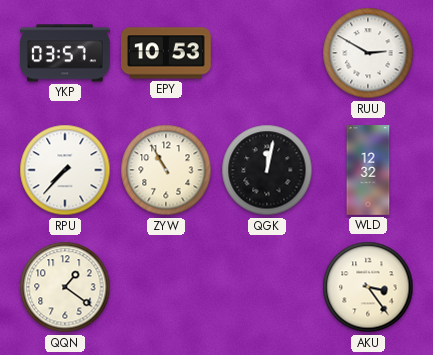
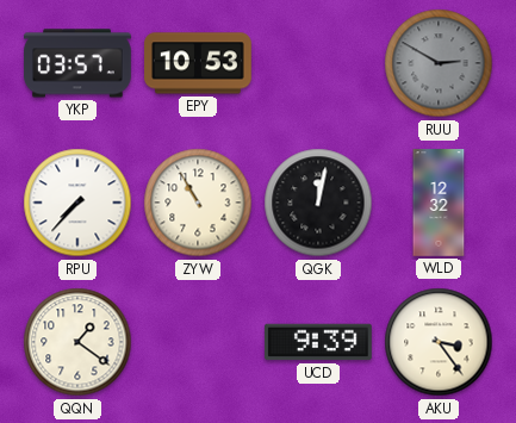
RUU dial: white -> grey
UCD: none -> 9:39
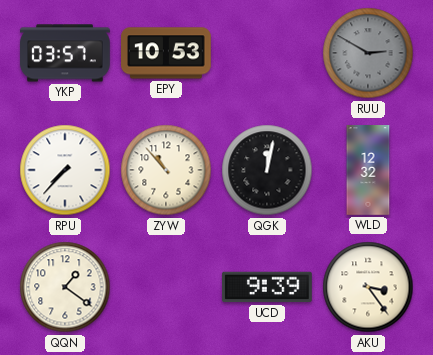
ZYW: 10:55 -> 10:53
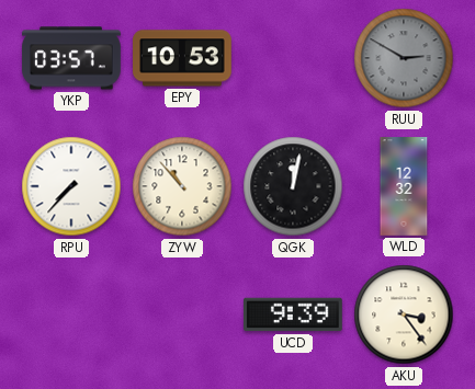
QQN: 1:21 -> none
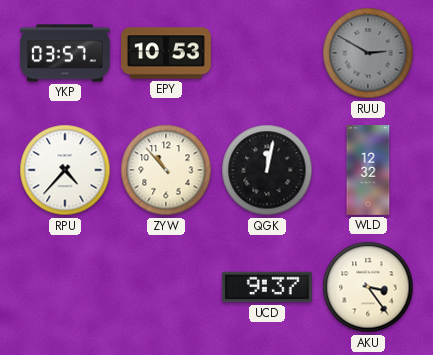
RPU: 7:37 -> 4:37
UCD: 9:39 -> 9:37
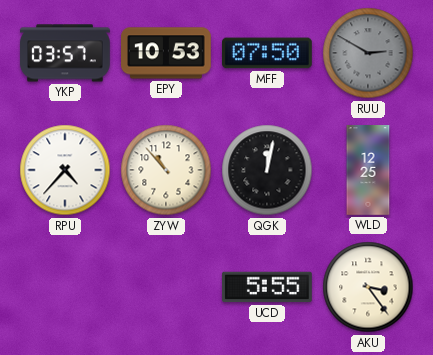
MFF: none -> 07:50
WLD: 12:32 -> 12:25
UCD: 9:37 -> 5:55
